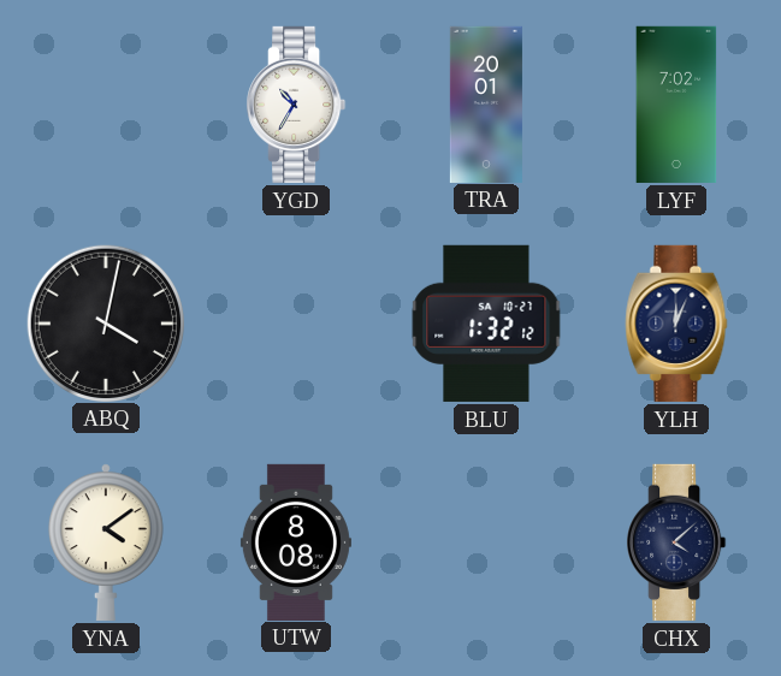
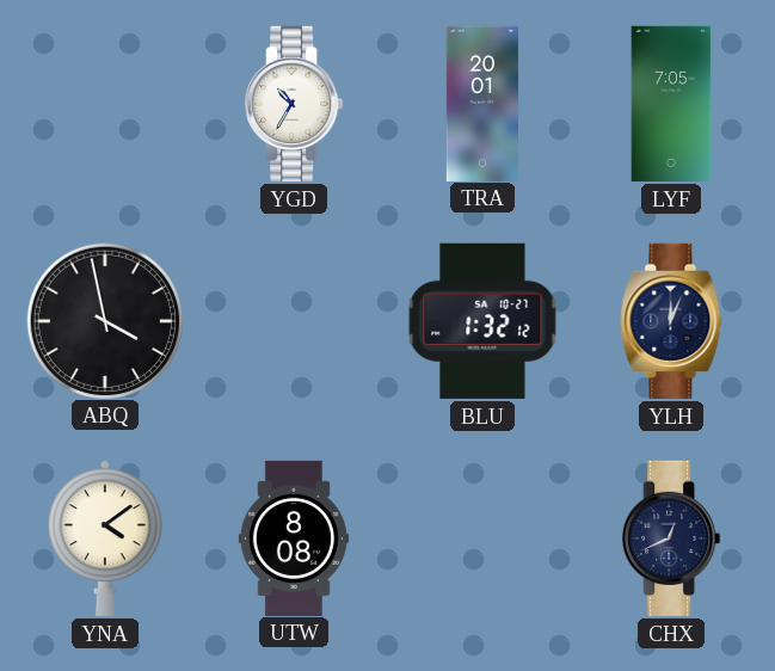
LYF: 7:02 -> 7:05
ABQ: 4:02 -> 3:58
CHX: 4:08 -> 12:41
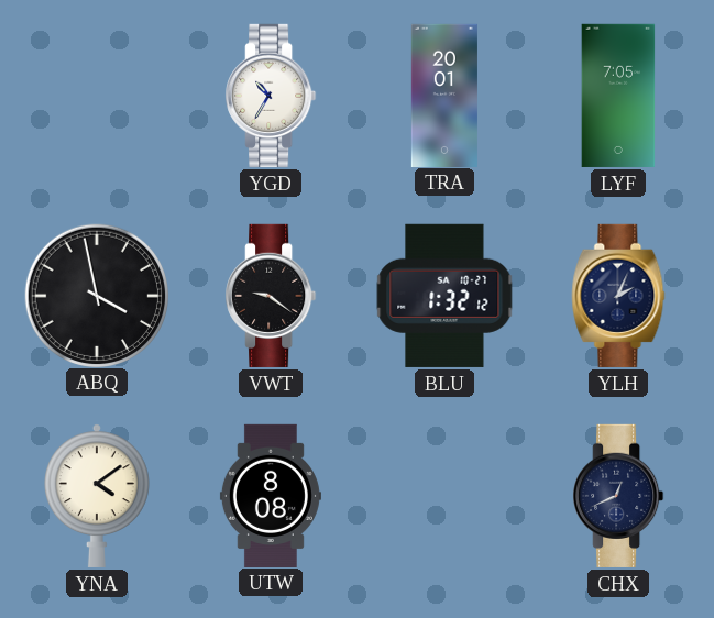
VWT: none -> 9:21
YLH: 12:04 -> 2:04
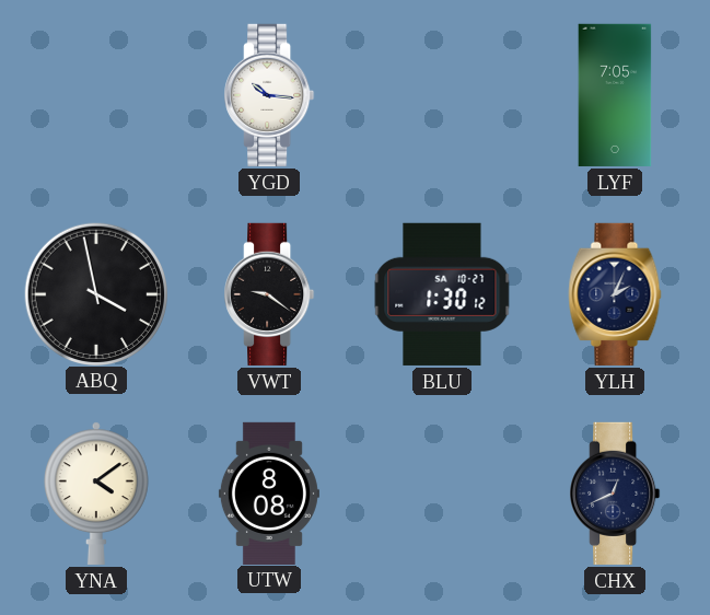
YGD: 10:35 -> 10:16
TRA: 20:01 -> none
BLU: 1:32 -> 1:30
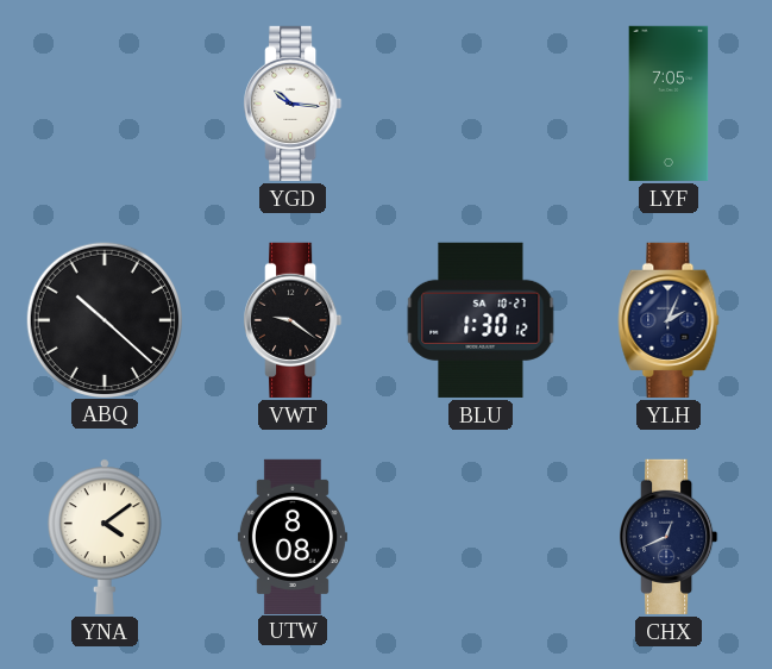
ABQ: 3:58 -> 10:22
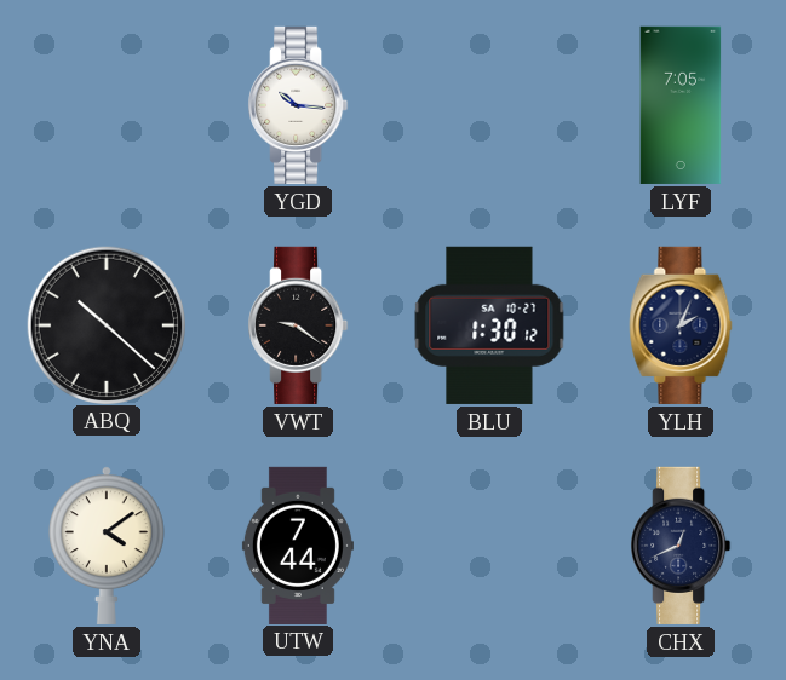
UTW: 8:08 -> 7:44
